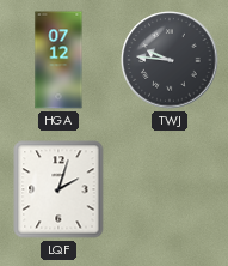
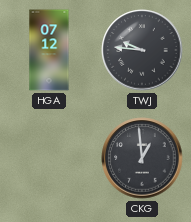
LQF: 2:03 -> none
CKG: none -> 12:59
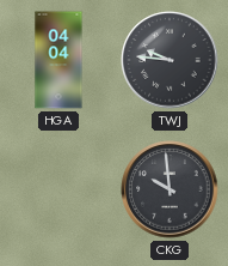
HGA: 07:12 -> 04:04
CKG: 12:59 -> 9:59
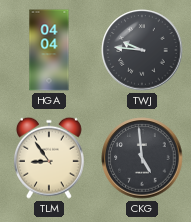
TLM: none -> 8:54
CKG: 9:59 -> 4:59
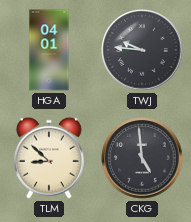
HGA: 04:04 -> 04:01
TLM: 8:54 -> 8:52
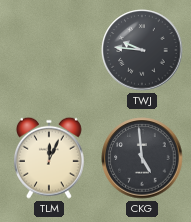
HGA: 04:01 -> none
TLM: 8:52 -> 12:04
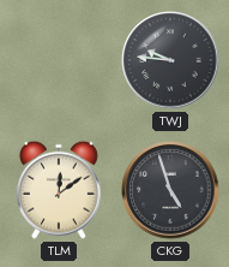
TLM: 12:04 -> 12:09
CKG: 4:59 -> 4:57
